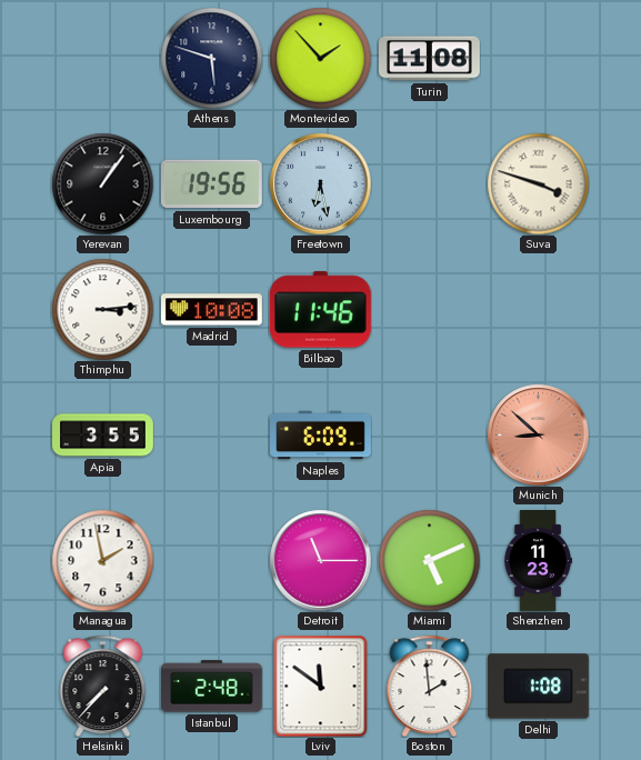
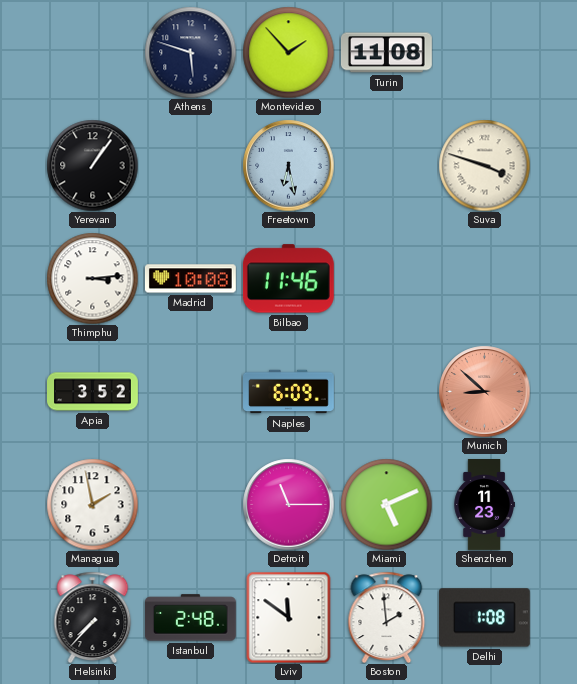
Luxembourg: 19:56 -> none
Apia: 3:55 -> 3:52
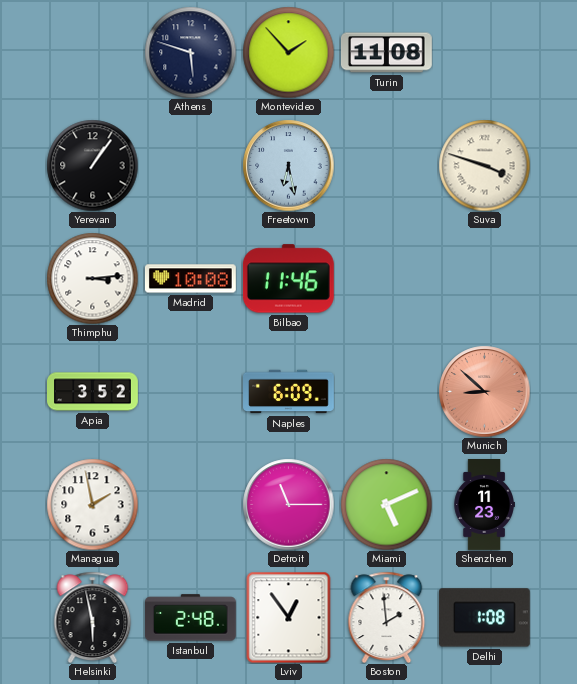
Helsinki: 7:37 -> 5:58
Lviv: 11:51 -> 12:54
